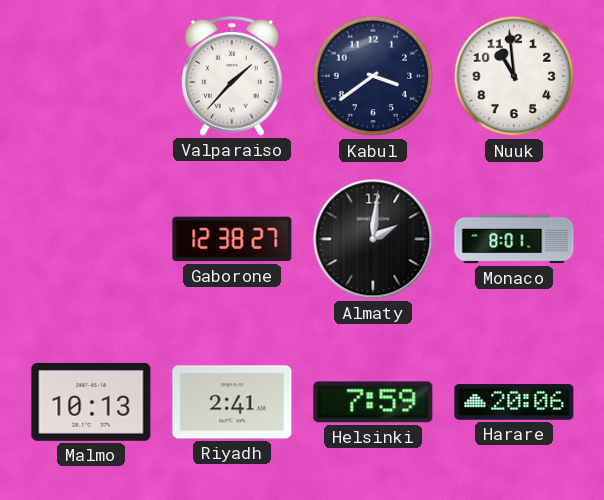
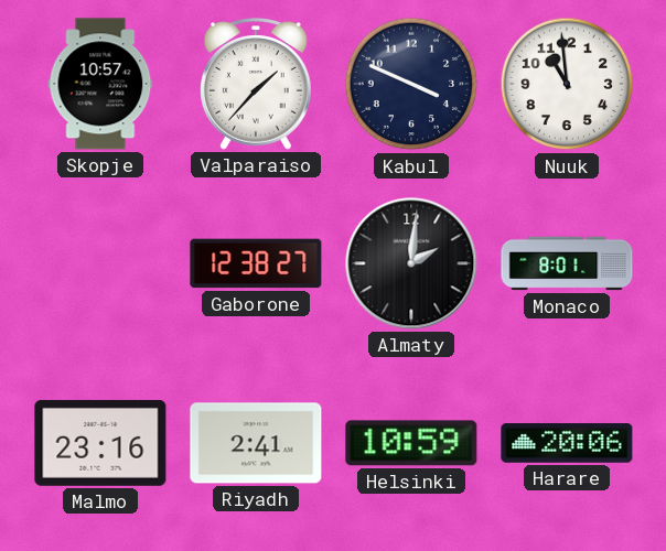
Skopje: none -> 10:57
Kabul: 3:39 -> 3:49
Malmo: 10:13 -> 23:16
Helsinki: 7:59 -> 10:59
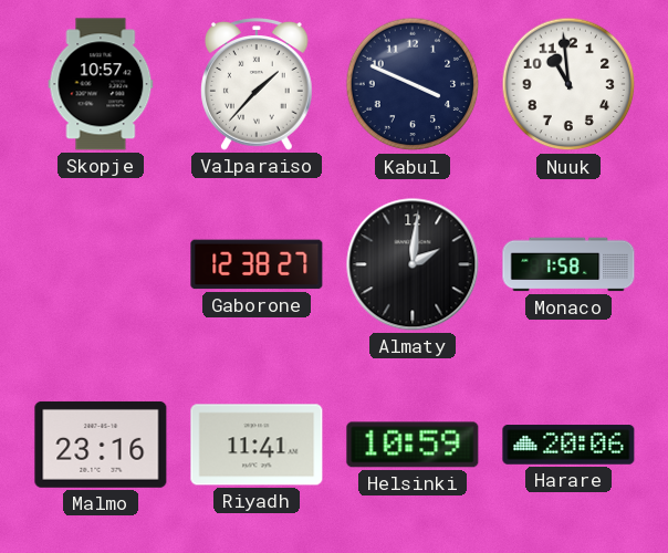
Monaco: 8:01 -> 1:58
Riyadh: 2:41 -> 11:41
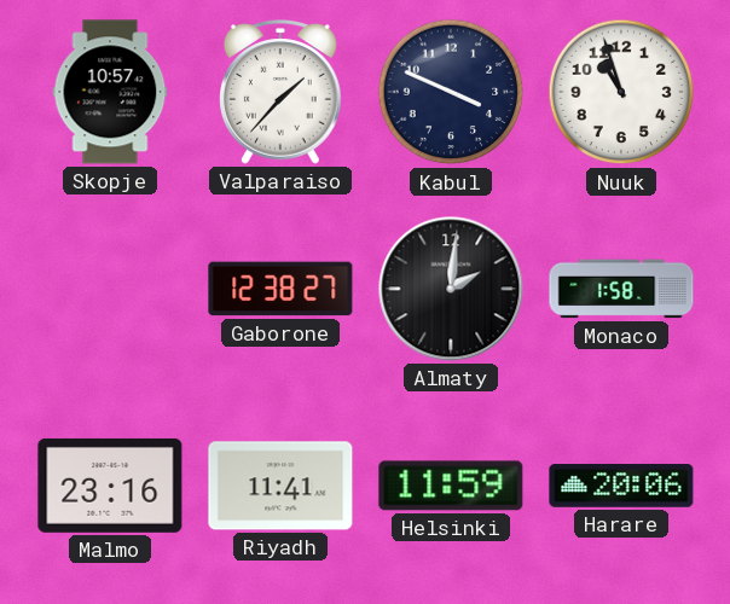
Nuuk: 10:59 -> 10:57
Helsinki: 10:59 -> 11:59
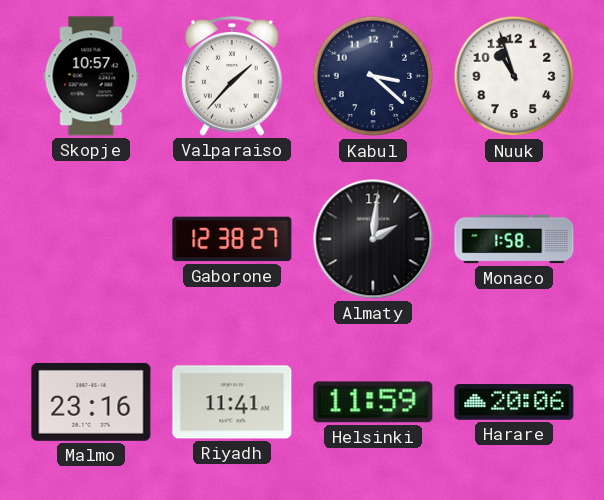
Kabul: 3:49 -> 3:22
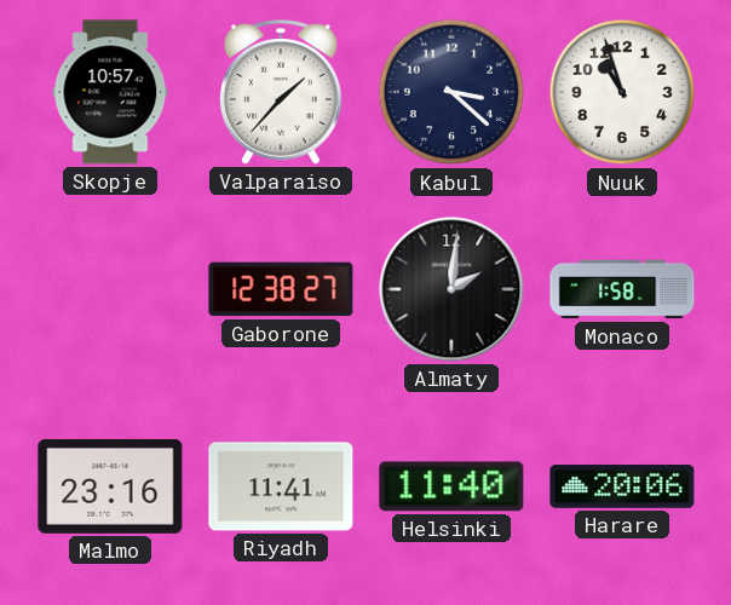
Helsinki: 11:59 -> 11:40
